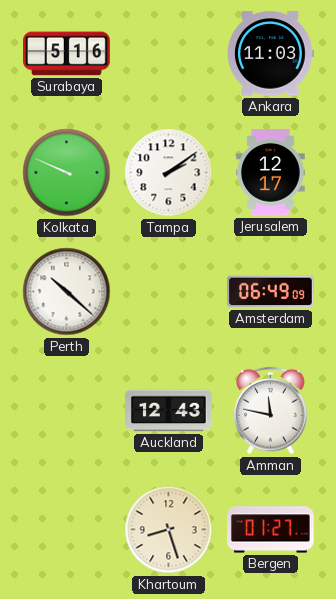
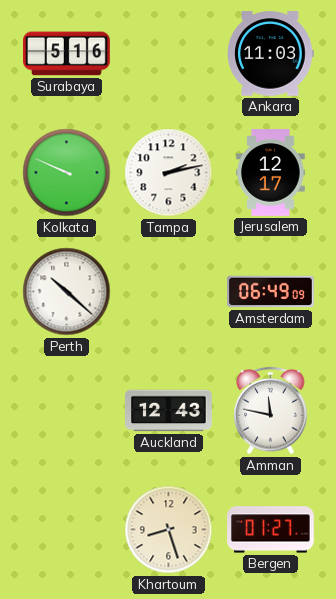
Tampa: 2:09 -> 2:13
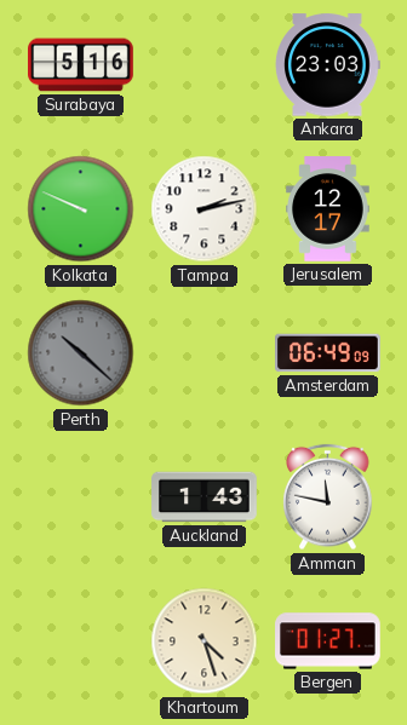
Ankara: 11:03 -> 23:03
Perth dial: white -> grey
Auckland: 12:43 -> 1:43
Khartoum: 8:27 -> 4:27
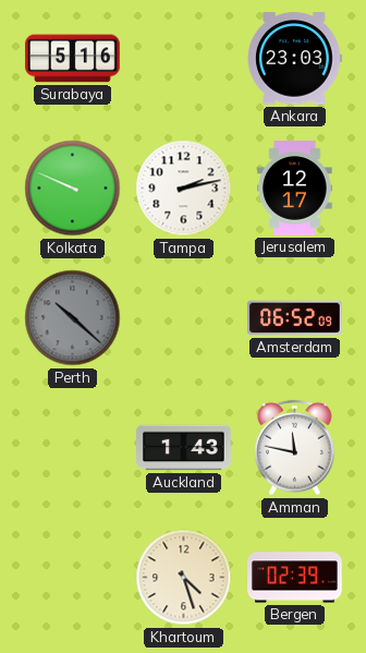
Amsterdam: 06:49 -> 06:52
Bergen: 01:27 -> 02:39
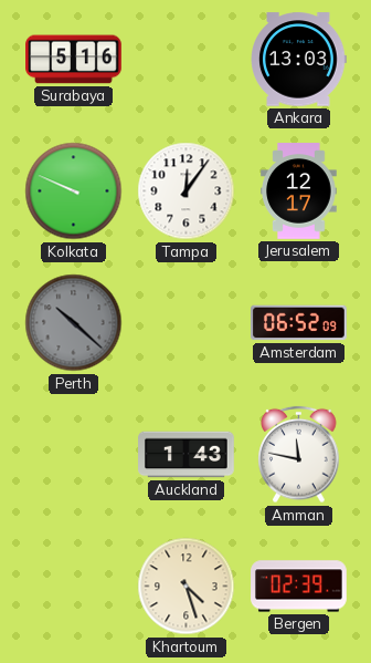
Ankara: 23:03 -> 13:03
Tampa: 2:13 -> 12:06
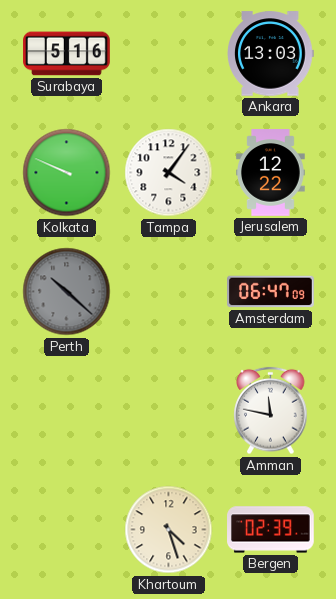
Tampa: 12:06 -> 4:06
Jerusalem: 12:17 -> 12:22
Amsterdam: 06:52 -> 06:47
Auckland: 1:43 -> none
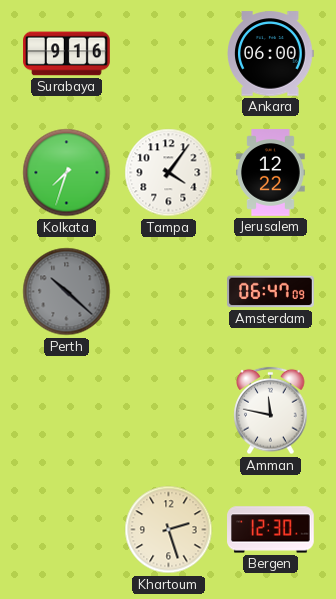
Surabaya: 5:16 -> 9:16
Ankara: 13:03 -> 06:00
Kolkata: 9:49 -> 7:33
Khartoum: 4:27 -> 2:27
Bergen: 02:39 -> 12:30
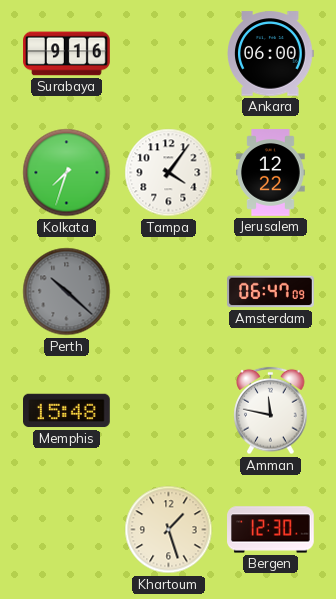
Memphis: none -> 15:48
Khartoum: 2:27 -> 1:27
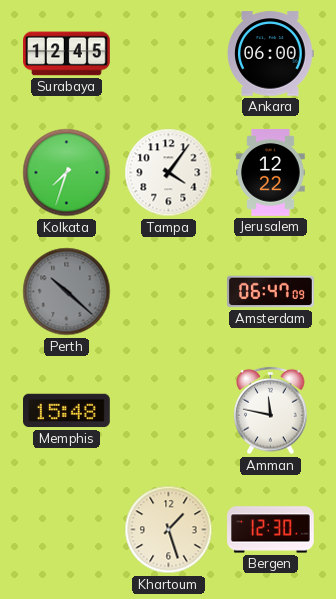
Surabaya: 9:16 -> 12:45
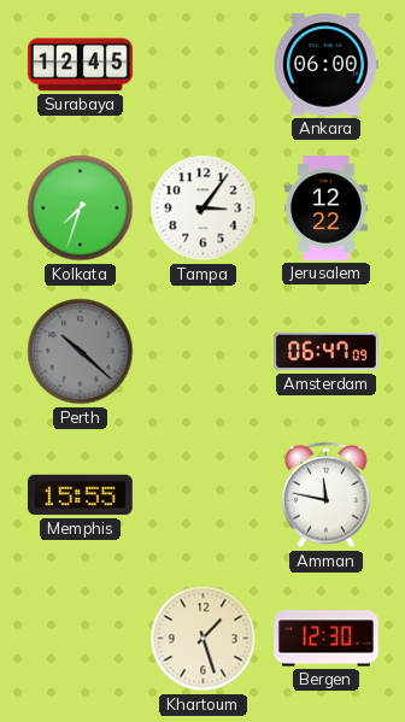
Tampa: 4:06 -> 3:06
Memphis: 15:48 -> 15:55
